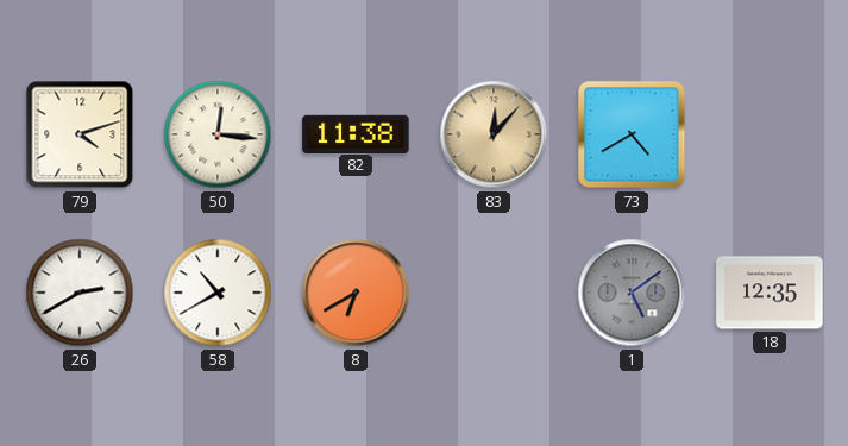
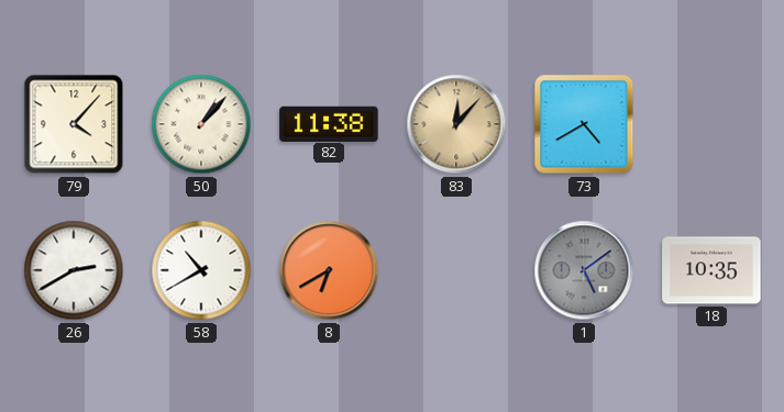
79: 4:12 -> 4:07
50: 12:16 -> 1:07
18: 12:35 -> 10:35
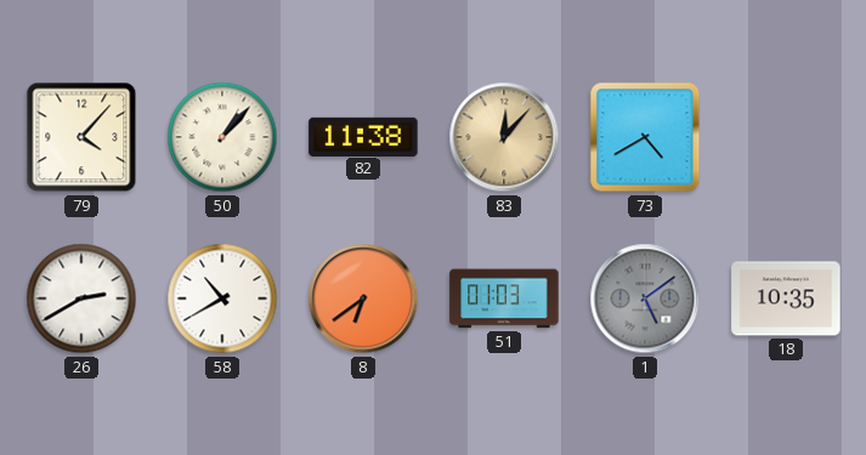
8: 6:40 -> 6:39
51: none -> 01:03
